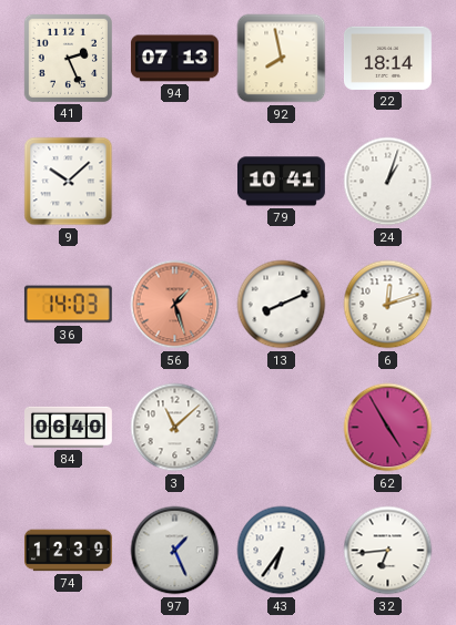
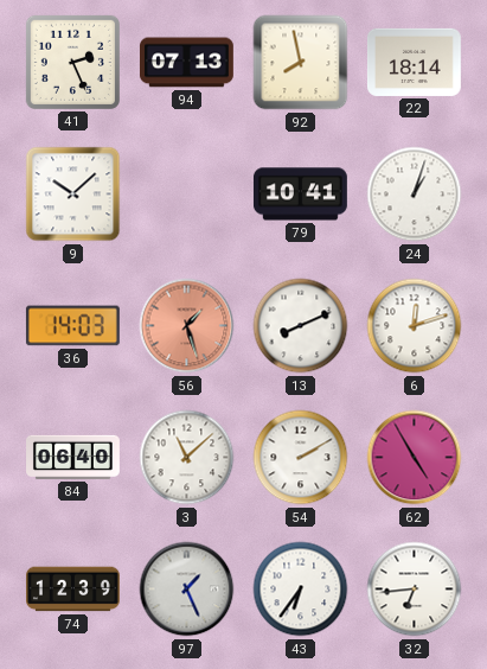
54: none -> 2:10
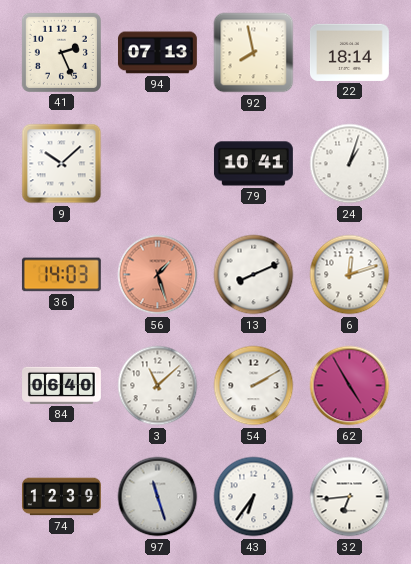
97: 1:26 -> 11:27
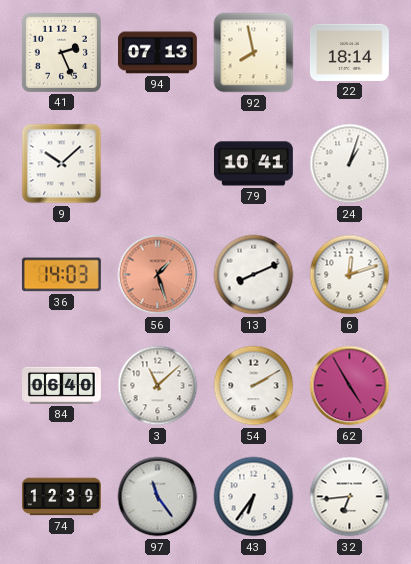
97: 11:27 -> 11:24
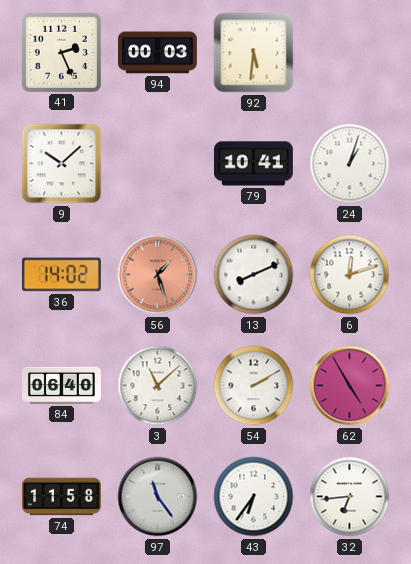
94: 07:13 -> 00:03
92: 7:58 -> 5:31
22: 18:14 -> none
36: 14:03 -> 14:02
74: 12:39 -> 11:58
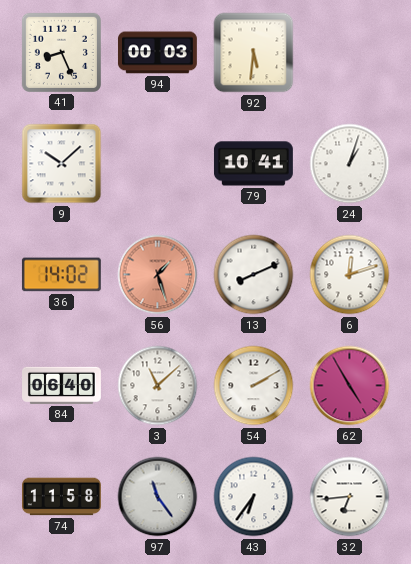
41: 2:26 -> 8:26
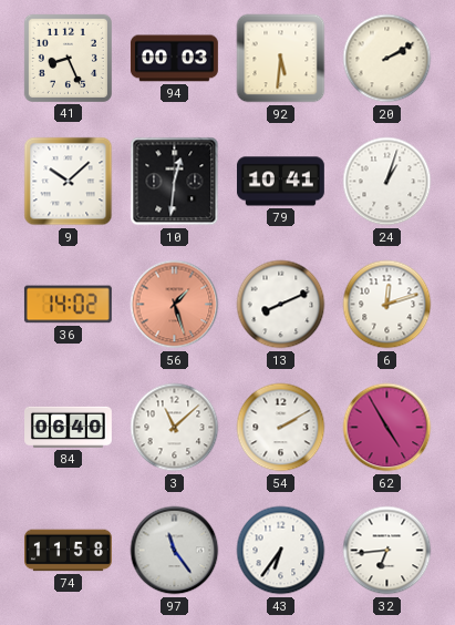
20: none -> 2:10
10: none -> 12:31
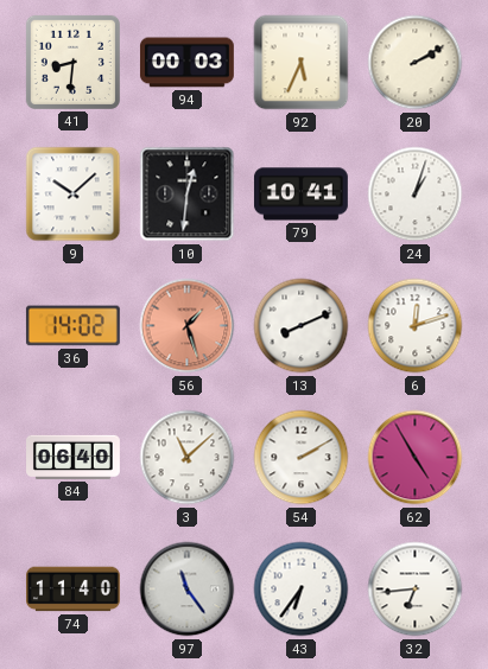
41: 8:26 -> 8:31
92: 5:31 -> 5:34
74: 11:58 -> 11:40
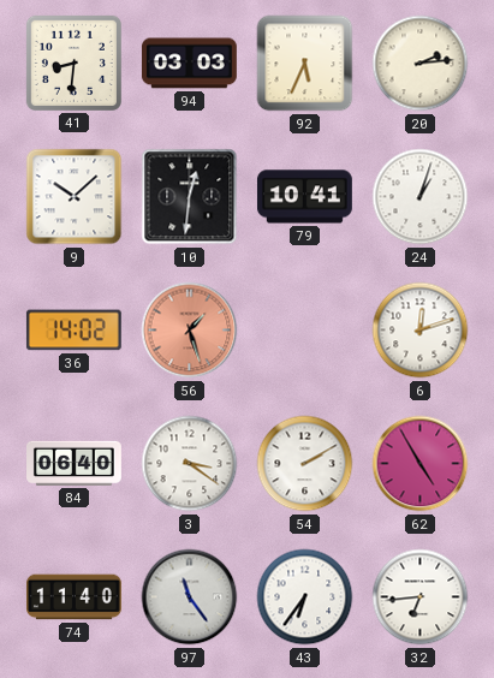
94: 00:03 -> 03:03
20: 2:10 -> 2:14
13: 8:11 -> none
3: 11:08 -> 3:21
